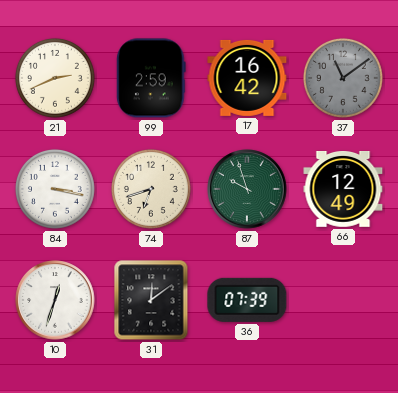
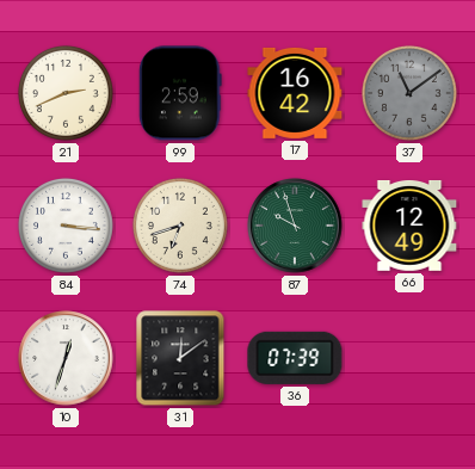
84: 3:17 -> 3:16
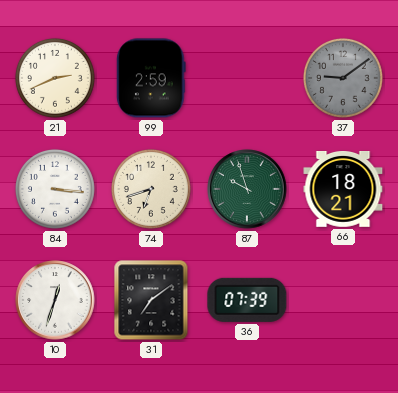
17: 16:42 -> none
37: 11:09 -> 9:09
66: 12:49 -> 18:21
31: 12:09 -> 7:09
